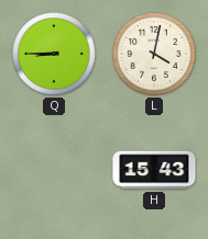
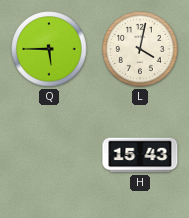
Q: 8:45 -> 5:45
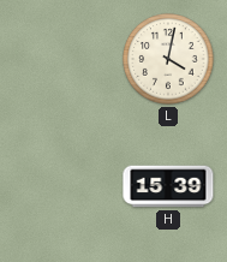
Q: 5:45 -> none
H: 15:43 -> 15:39
